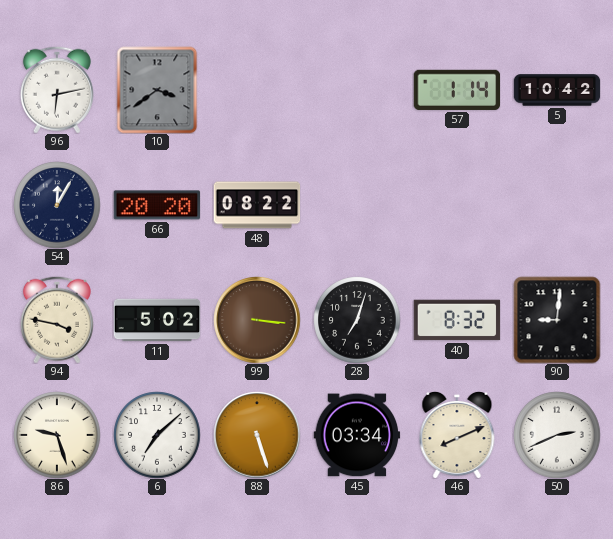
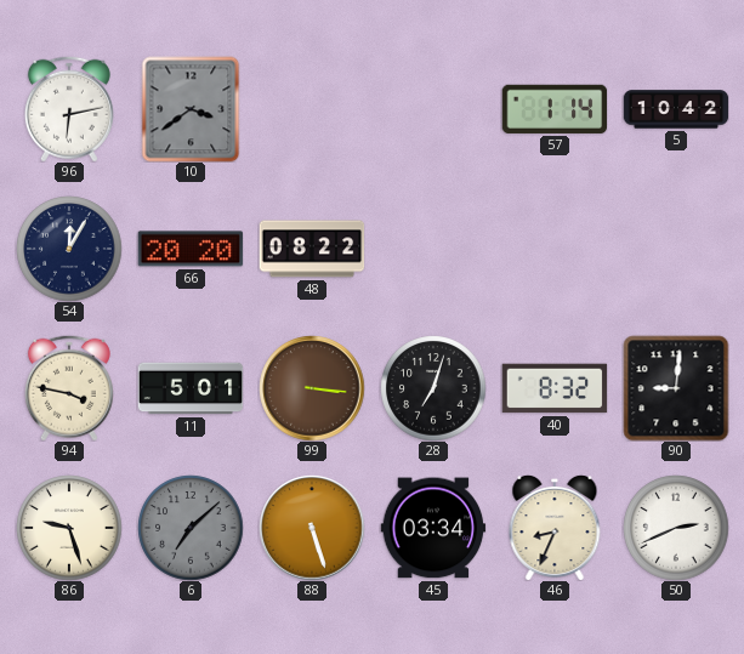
11: 5:02 -> 5:01
6 dial: white -> grey
46: 8:11 -> 8:34
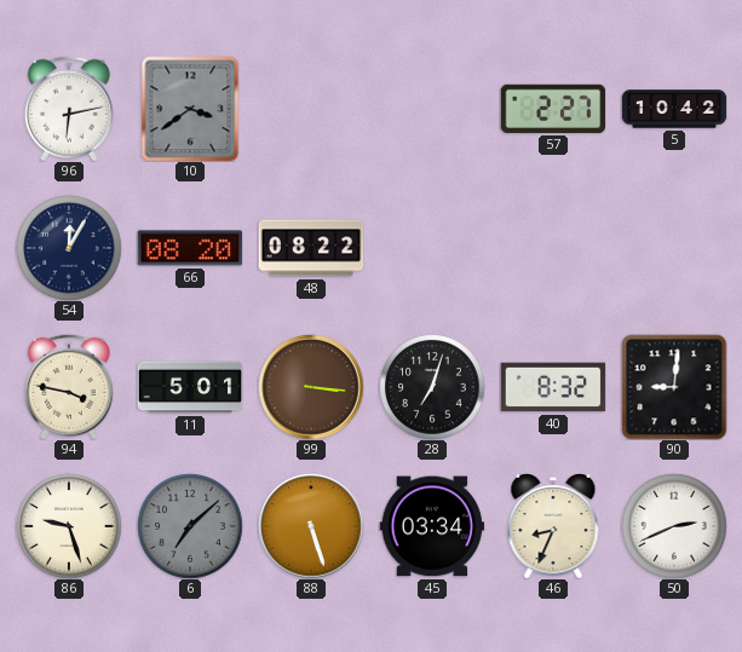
57: 1:14 -> 2:27
66: 20:20 -> 08:20
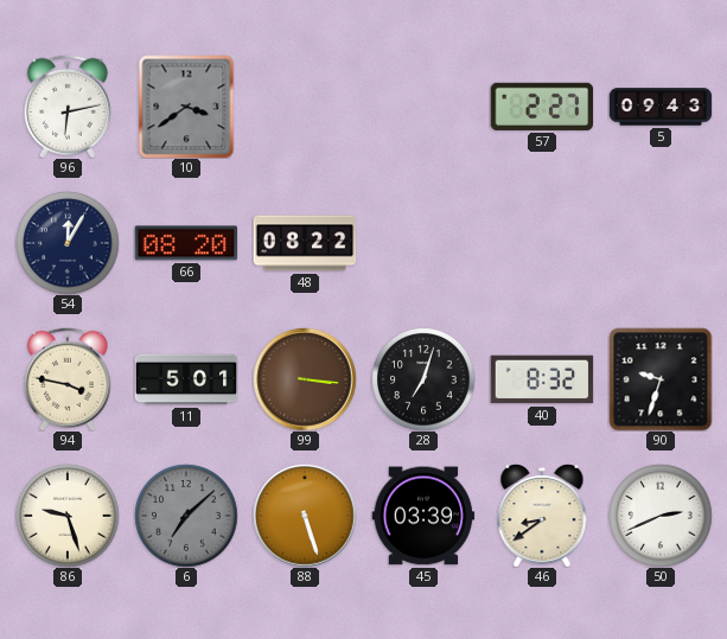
5: 10:42 -> 09:43
90: 9:01 -> 9:33
45: 03:34 -> 03:39
46: 8:34 -> 8:39
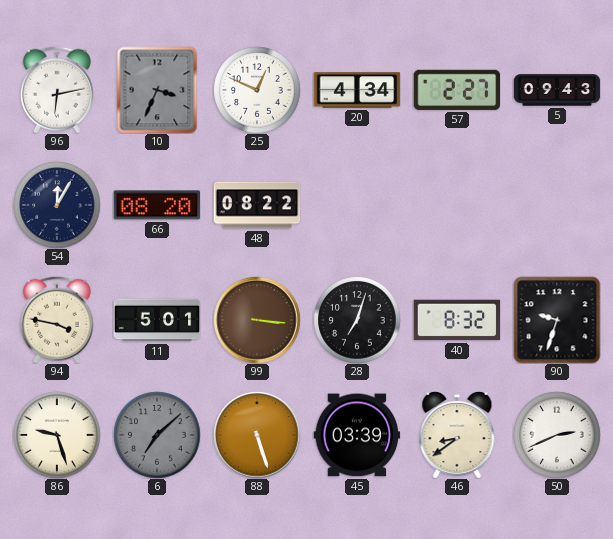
10: 3:39 -> 3:34
25: none -> 12:49
20: none -> 4:34
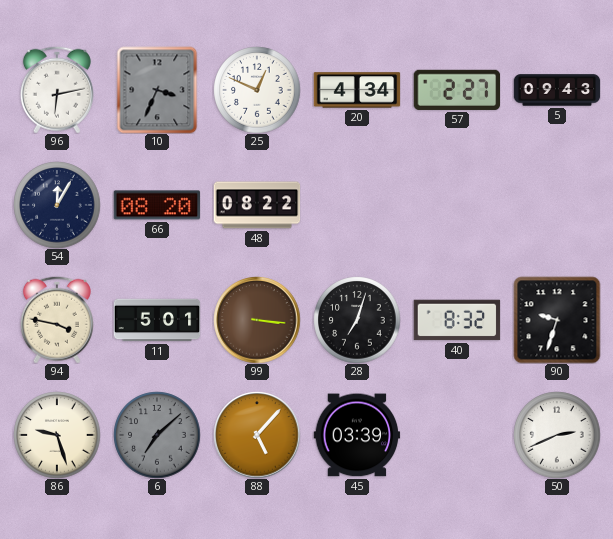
88: 5:27 -> 5:07
46: 8:39 -> none
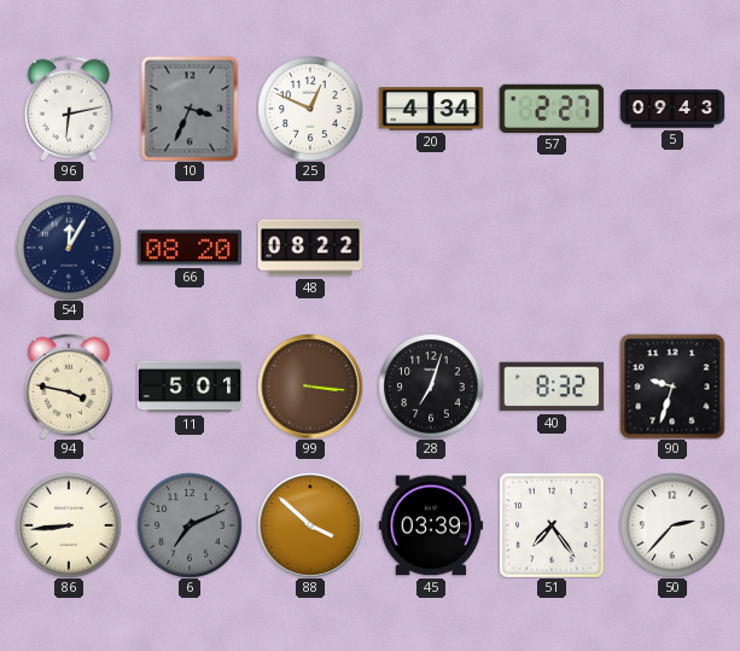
86: 9:27 -> 8:44
6: 7:08 -> 7:11
88: 5:07 -> 3:52
51: none -> 7:24
50: 2:41 -> 2:37
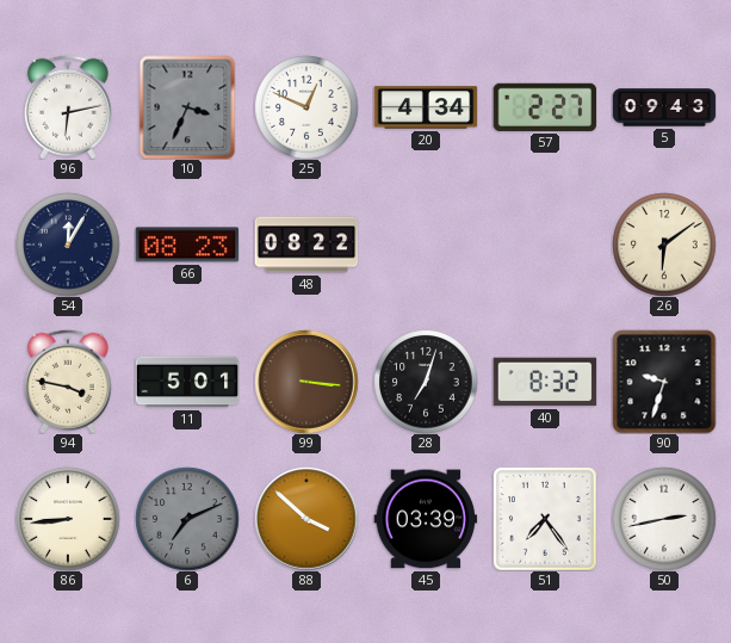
66: 08:20 -> 08:23
26: none -> 6:09
50: 2:37 -> 2:43
